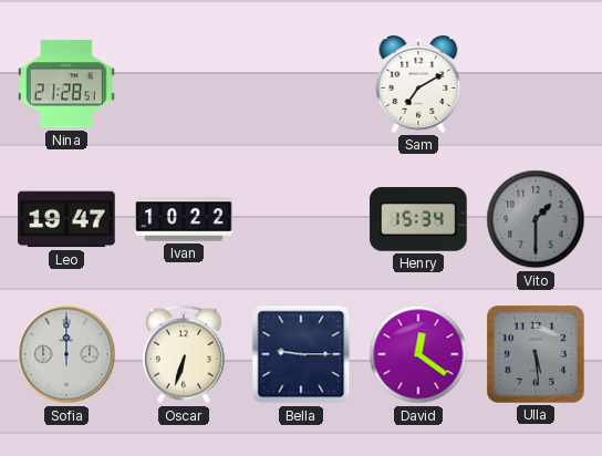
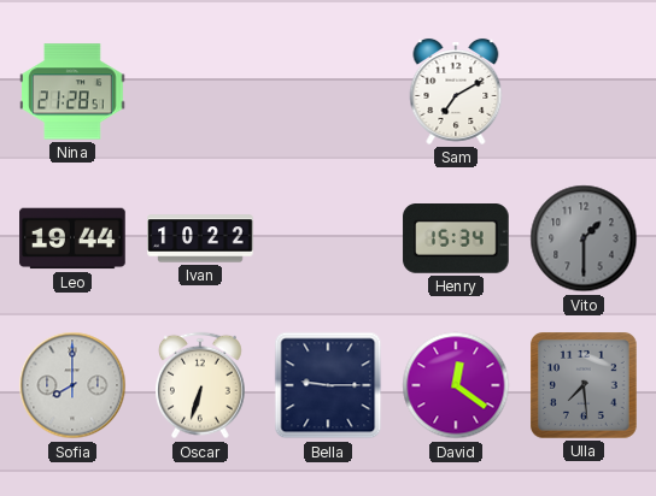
Leo: 19:47 -> 19:44
Sofia: 12:00 -> 8:00
Ulla: 5:29 -> 7:29
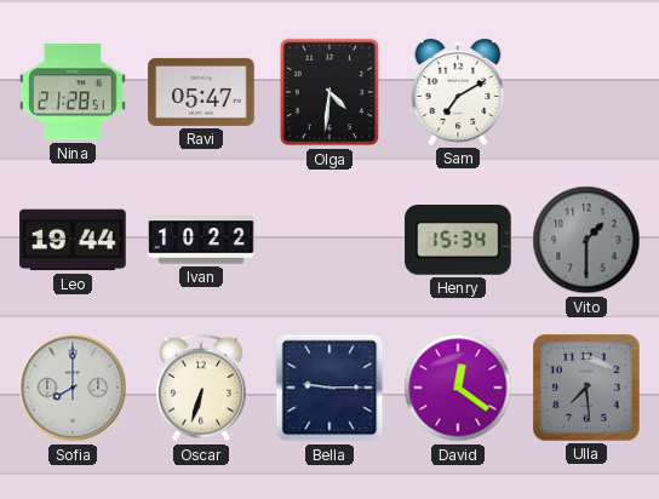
Ravi: none -> 05:47
Olga: none -> 4:31
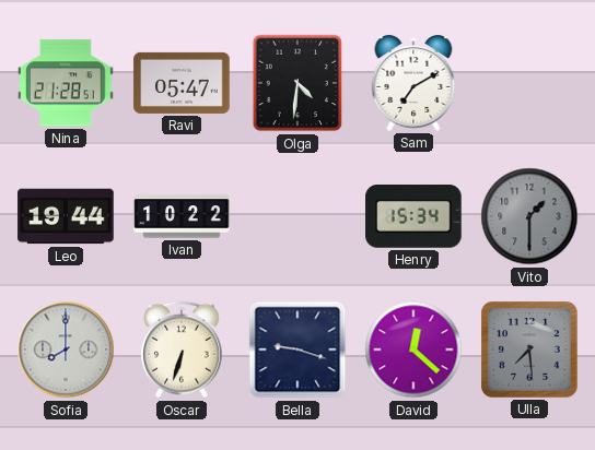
Bella: 9:15 -> 9:18
David: 12:21 -> 12:22
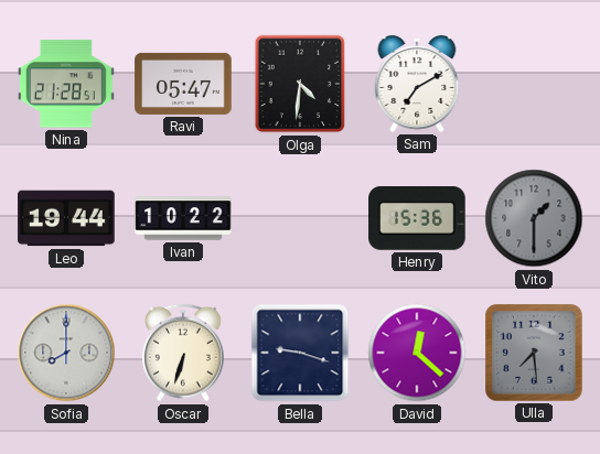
Henry: 15:34 -> 15:36
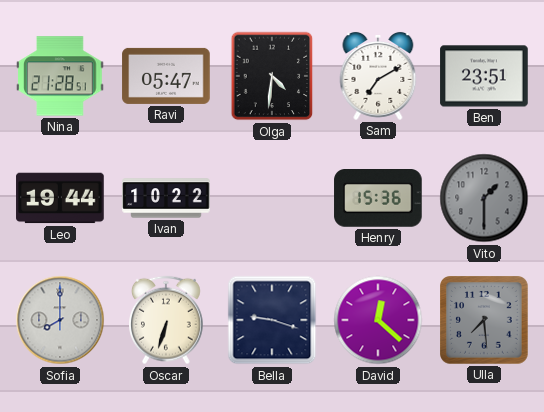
Ben: none -> 23:51
